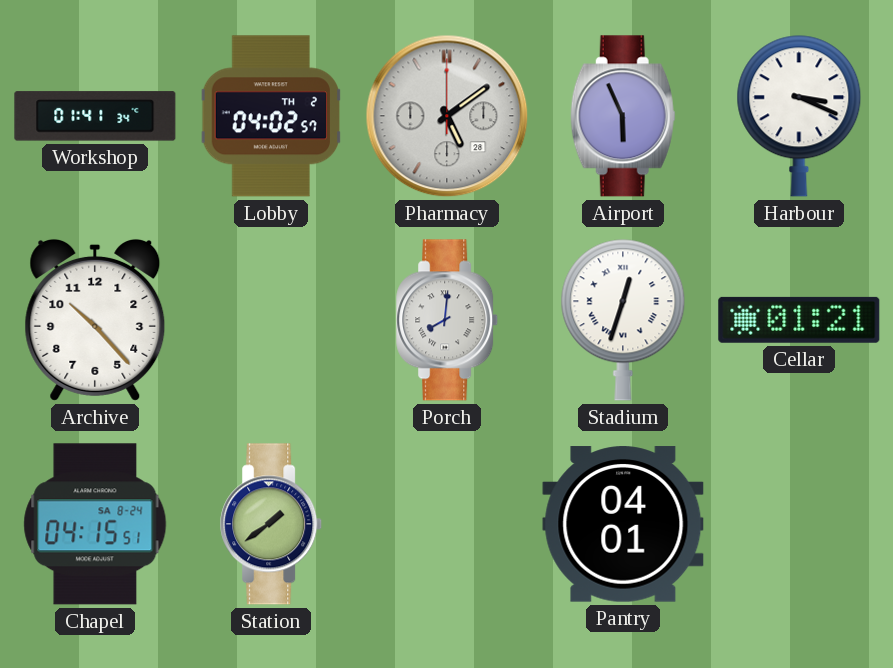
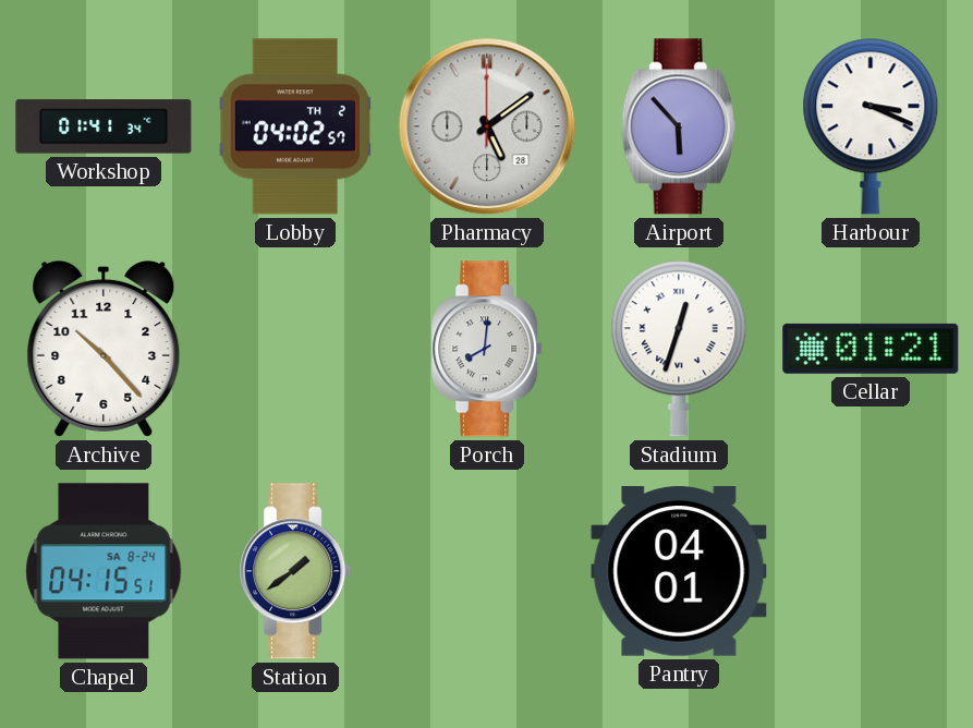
Airport: 5:56 -> 5:53
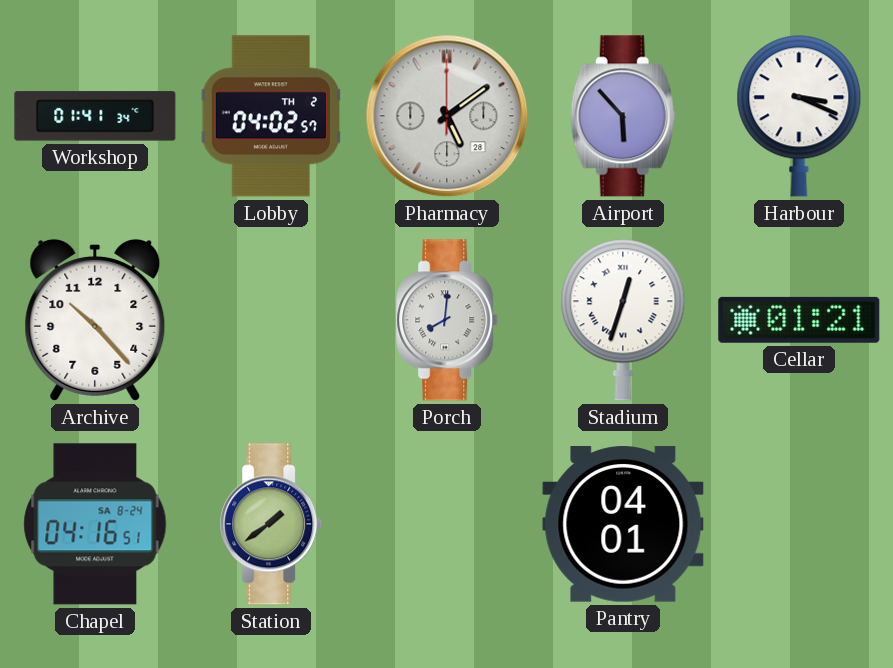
Chapel: 04:15 -> 04:16
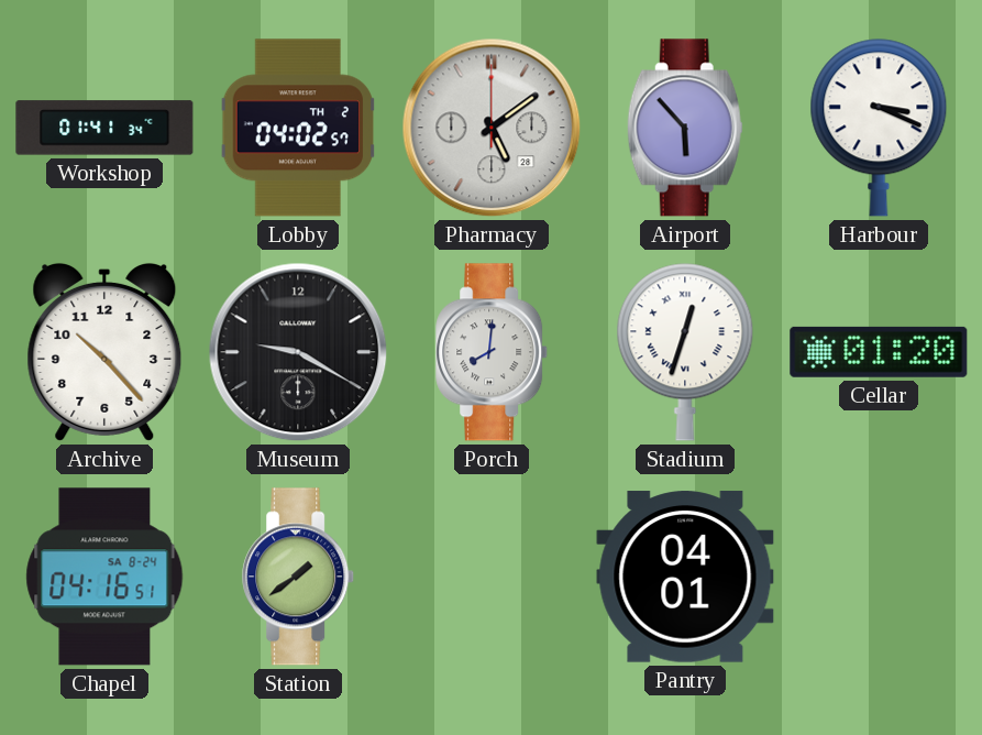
Museum: none -> 9:20
Cellar: 01:21 -> 01:20
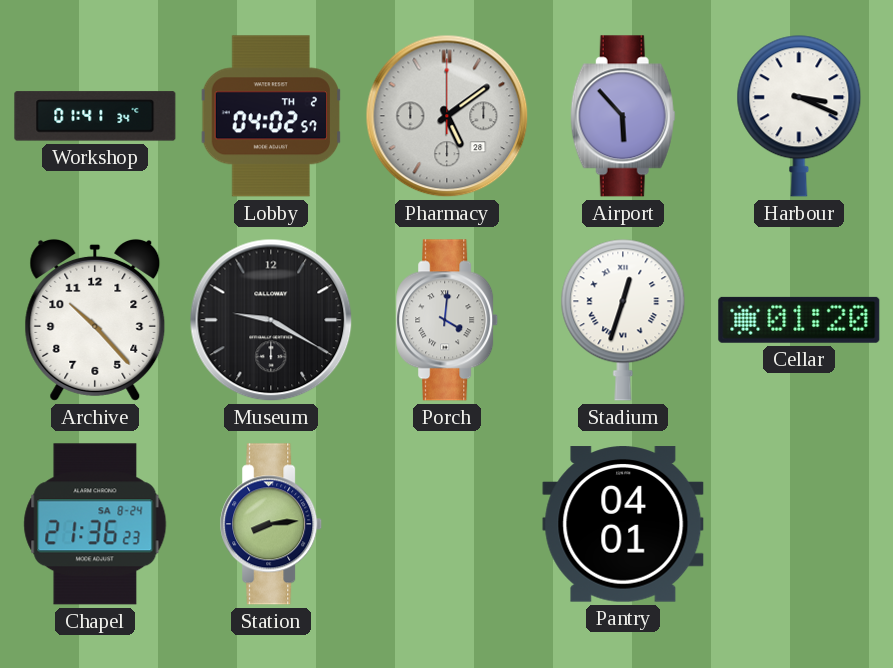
Porch: 8:01 -> 4:01
Chapel: 04:16 -> 21:36
Station: 1:39 -> 8:14
